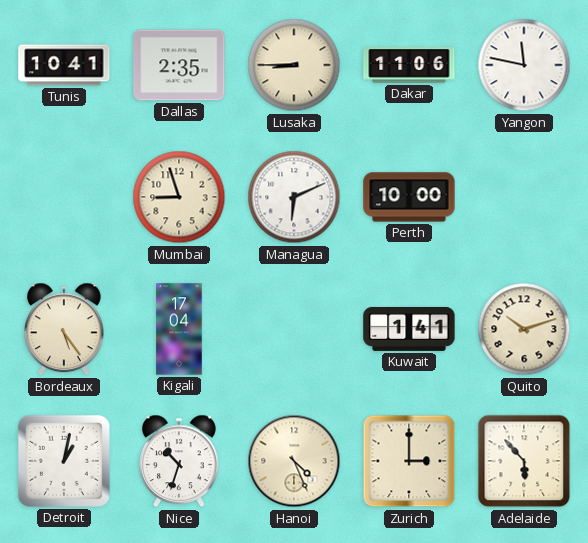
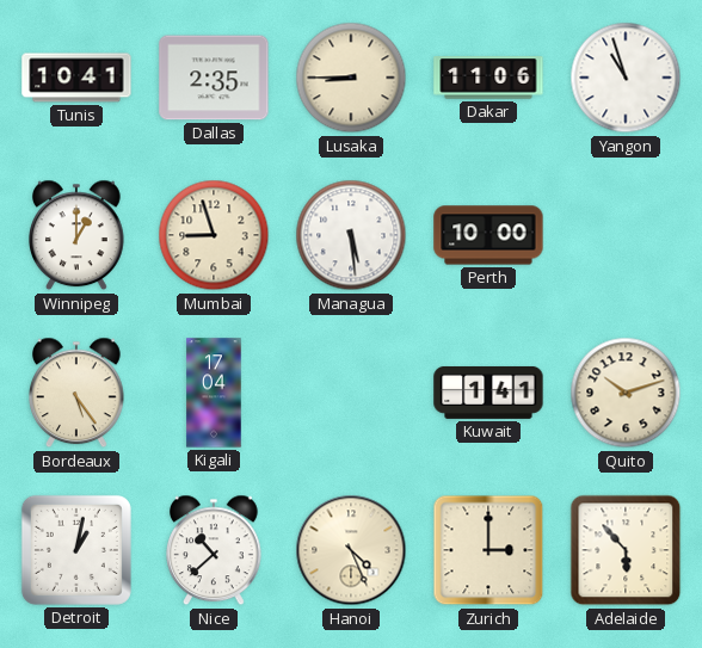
Yangon: 11:47 -> 10:57
Winnipeg: none -> 1:00
Managua: 6:11 -> 5:29
Nice: 10:33 -> 10:38
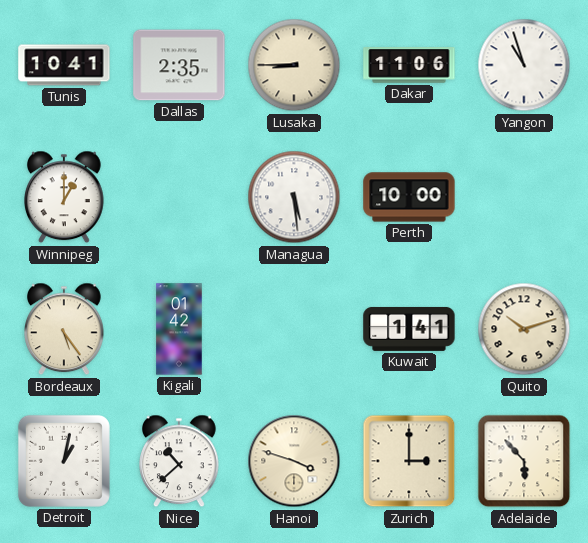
Mumbai: 8:57 -> none
Kigali: 17:04 -> 01:42
Hanoi: 4:26 -> 3:48
